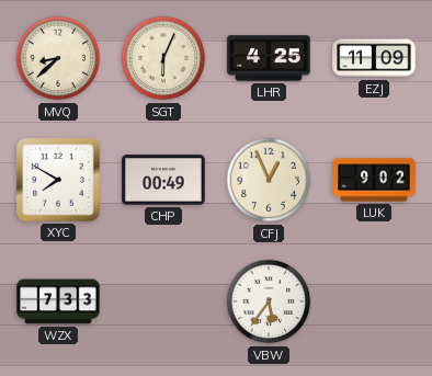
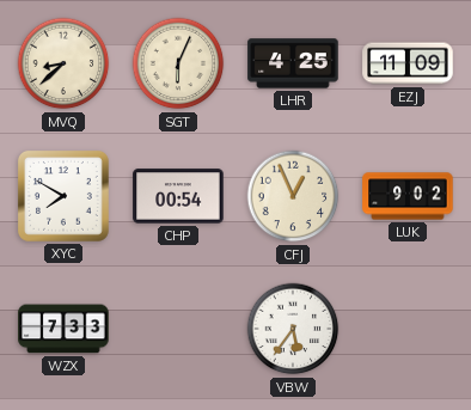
CHP: 00:49 -> 00:54
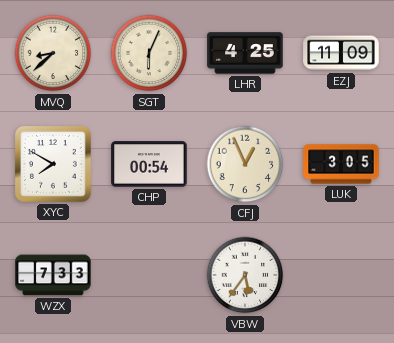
LUK: 9:02 -> 3:05
